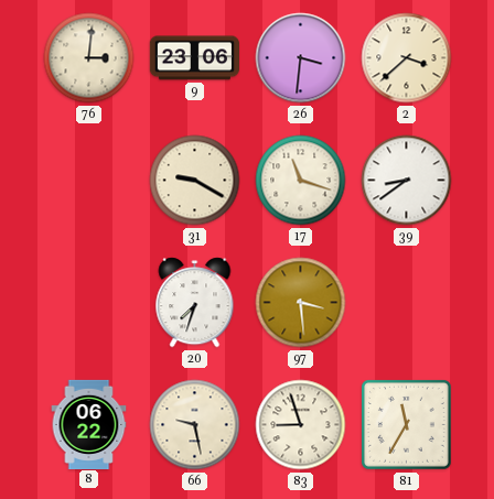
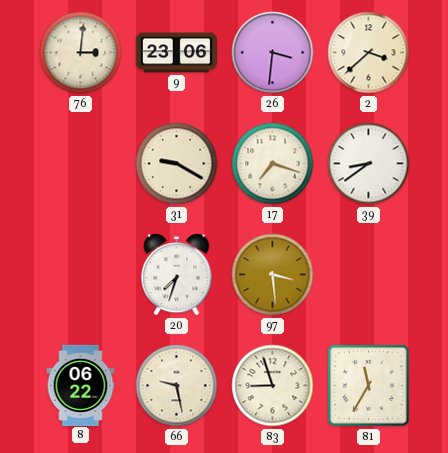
17: 11:18 -> 7:18
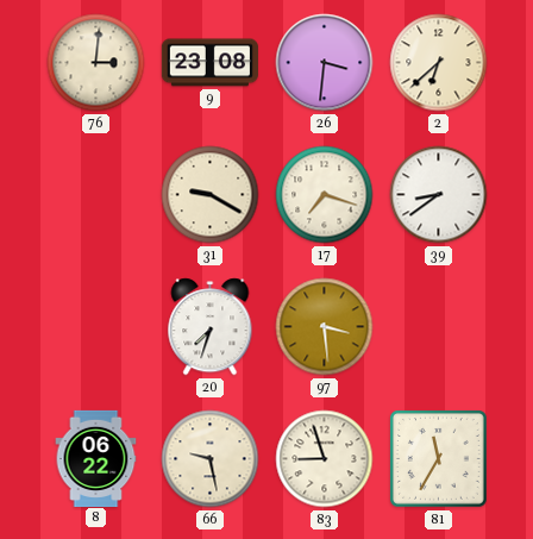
9: 23:06 -> 23:08
2: 3:38 -> 6:38
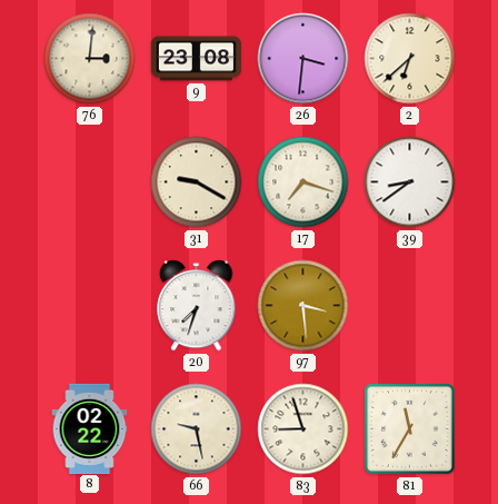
8: 06:22 -> 02:22
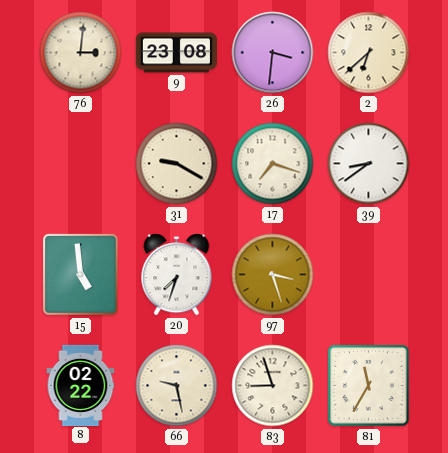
15: none -> 4:59
97: 3:29 -> 3:27
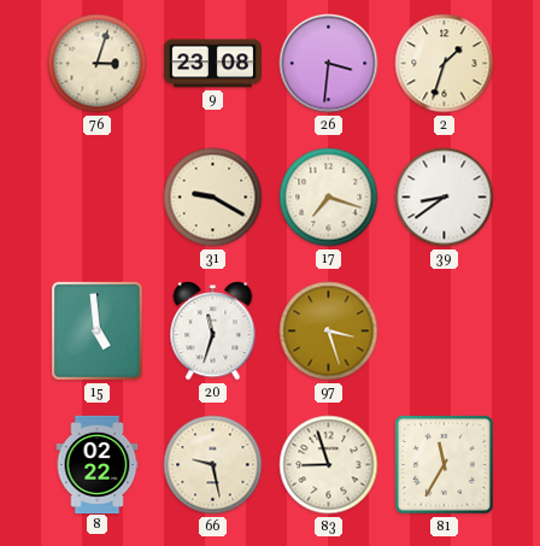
76: 3:01 -> 3:03
2: 6:38 -> 1:33
20: 7:33 -> 11:33
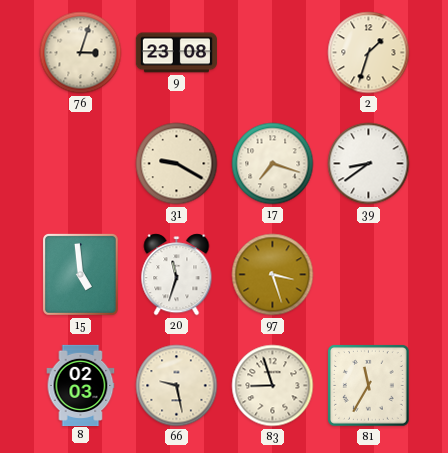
26: 3:31 -> none
8: 02:22 -> 02:03
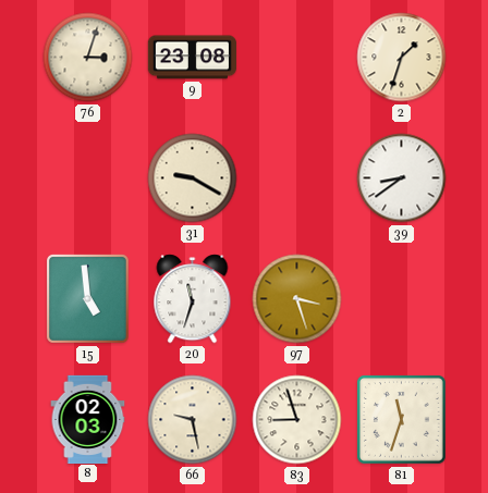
17: 7:18 -> none
81: 11:35 -> 11:33
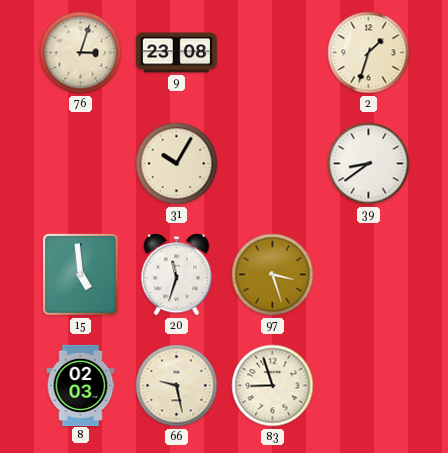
31: 9:20 -> 10:05
81: 11:33 -> none
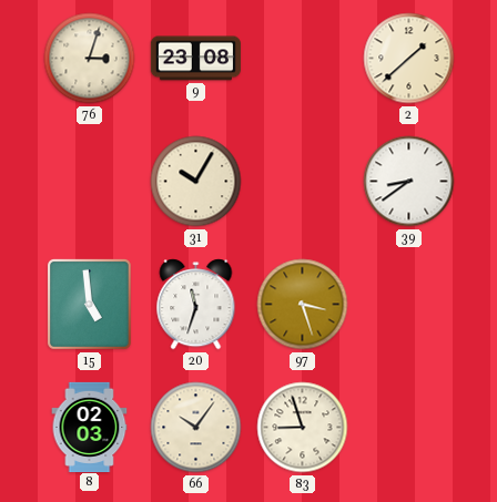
2: 1:33 -> 1:38
66: 9:28 -> 10:06
